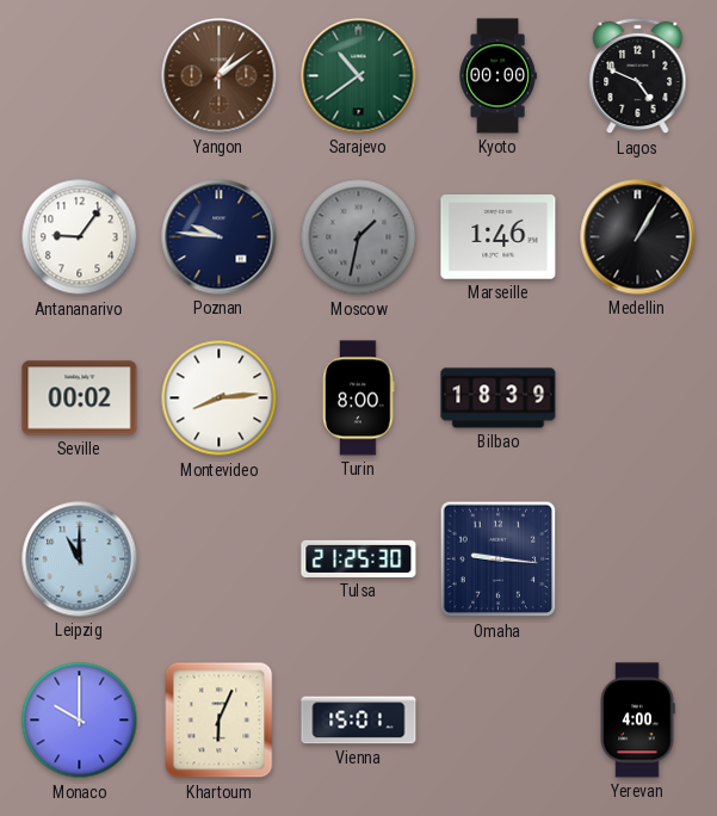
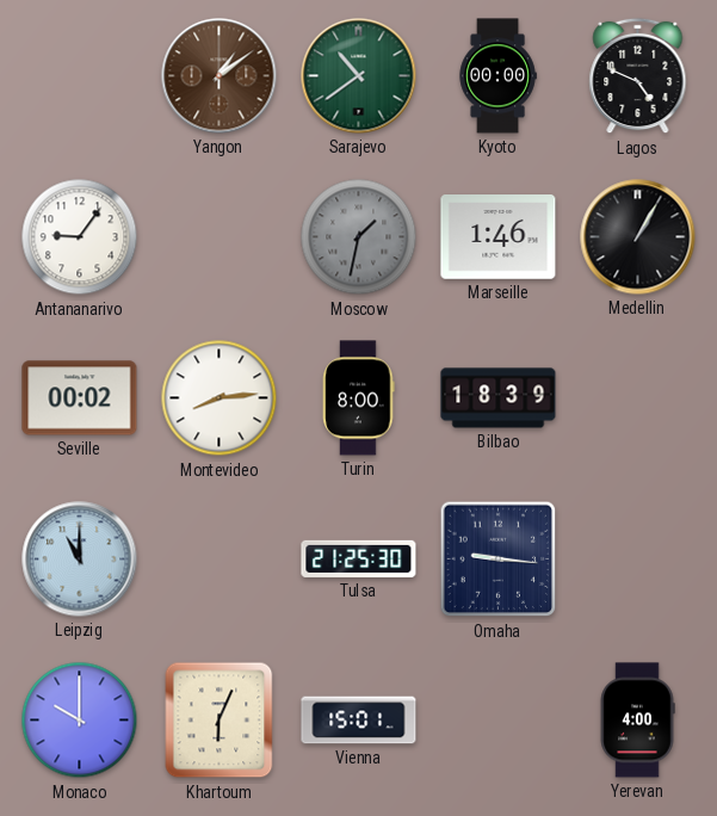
Poznan: 9:46 -> none
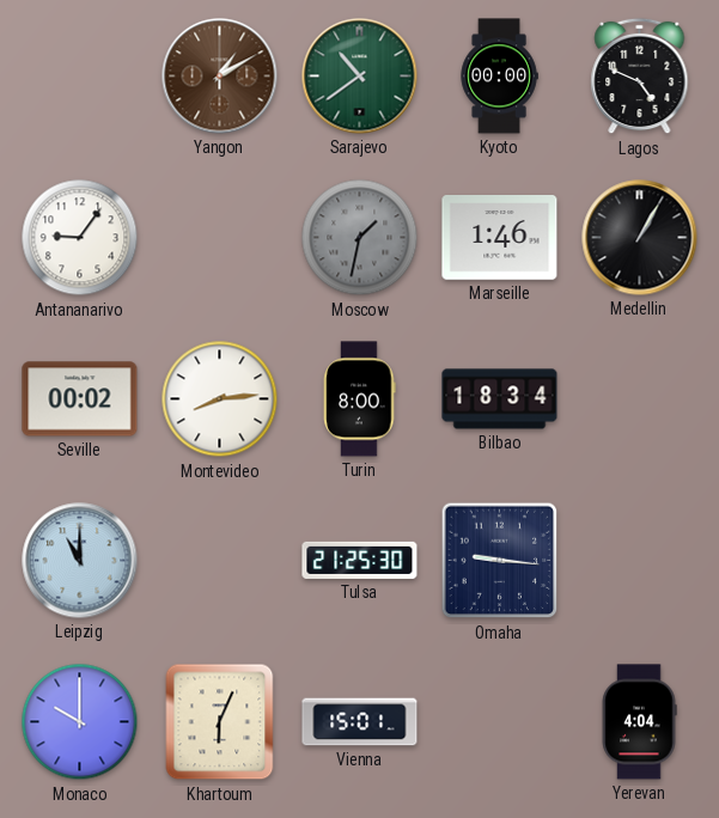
Yangon: 1:09 -> 1:10
Bilbao: 18:39 -> 18:34
Yerevan: 4:00 -> 4:04
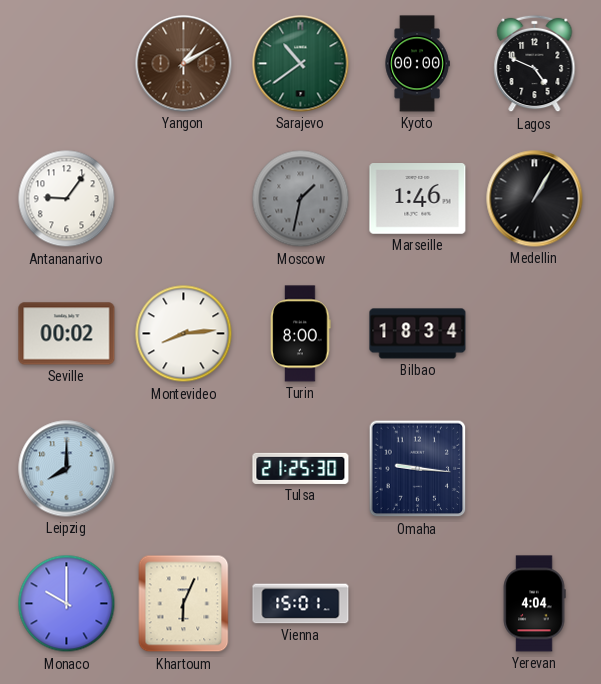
Leipzig: 11:00 -> 8:00
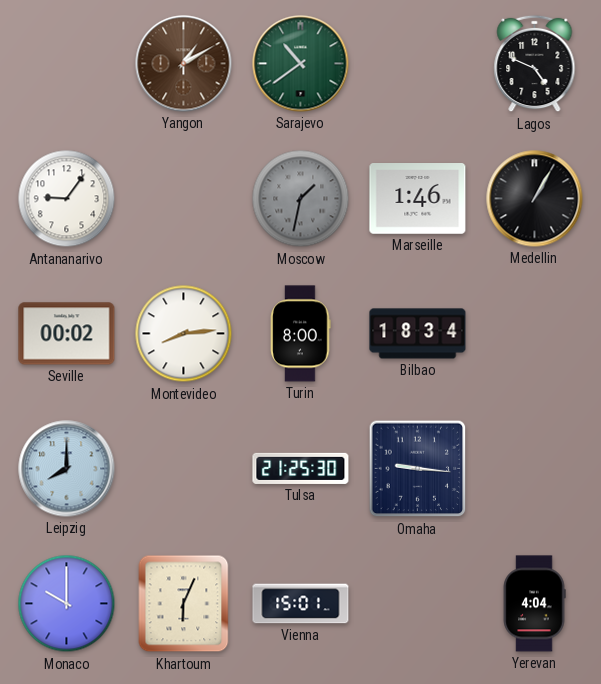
Kyoto: 00:00 -> none
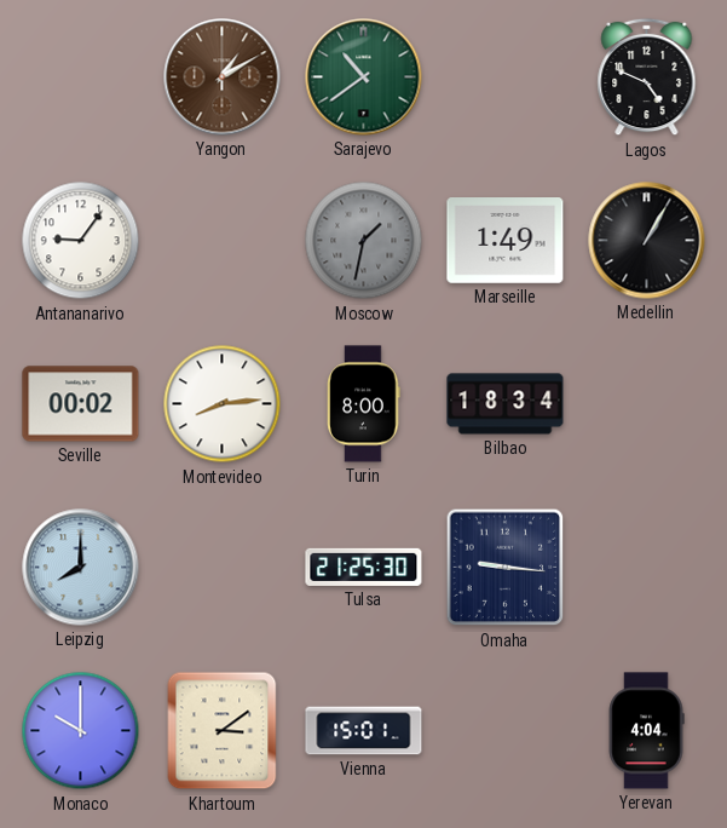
Marseille: 1:46 -> 1:49
Khartoum: 6:04 -> 3:09
